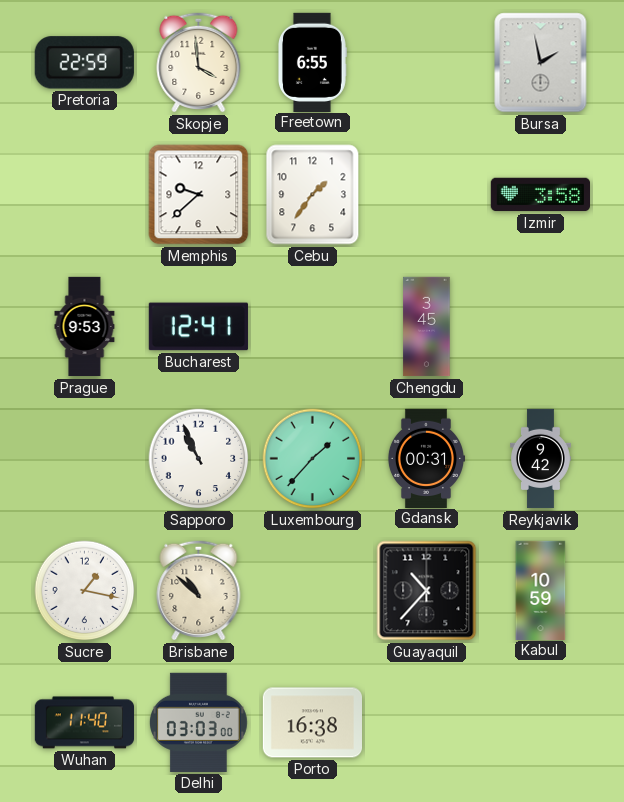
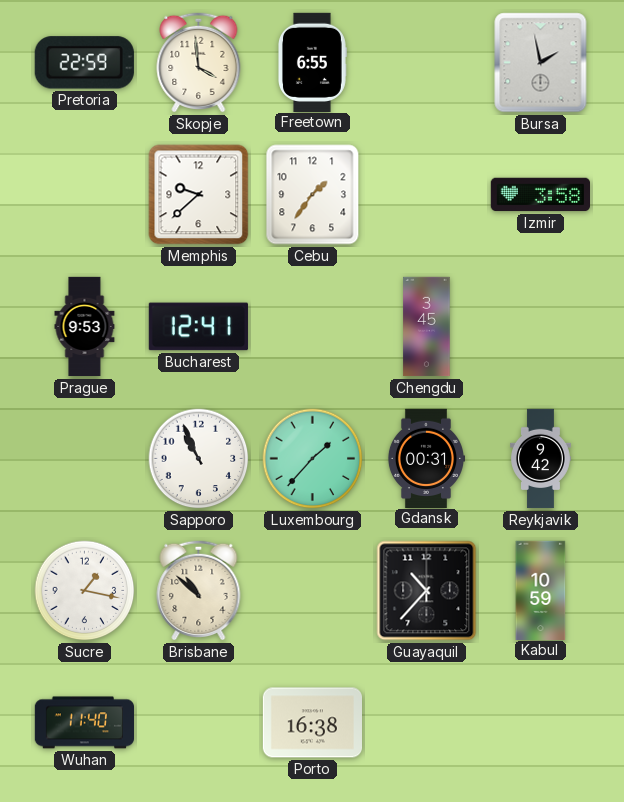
Delhi: 03:03 -> none
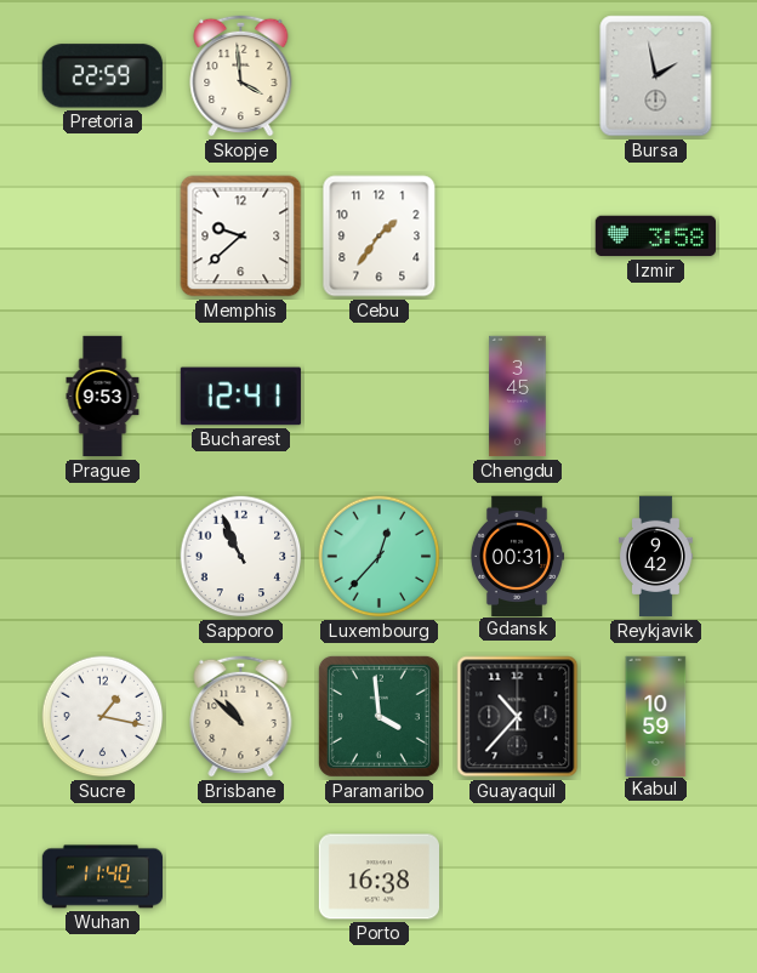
Freetown: 6:55 -> none
Luxembourg: 1:37 -> 12:37
Paramaribo: none -> 3:59
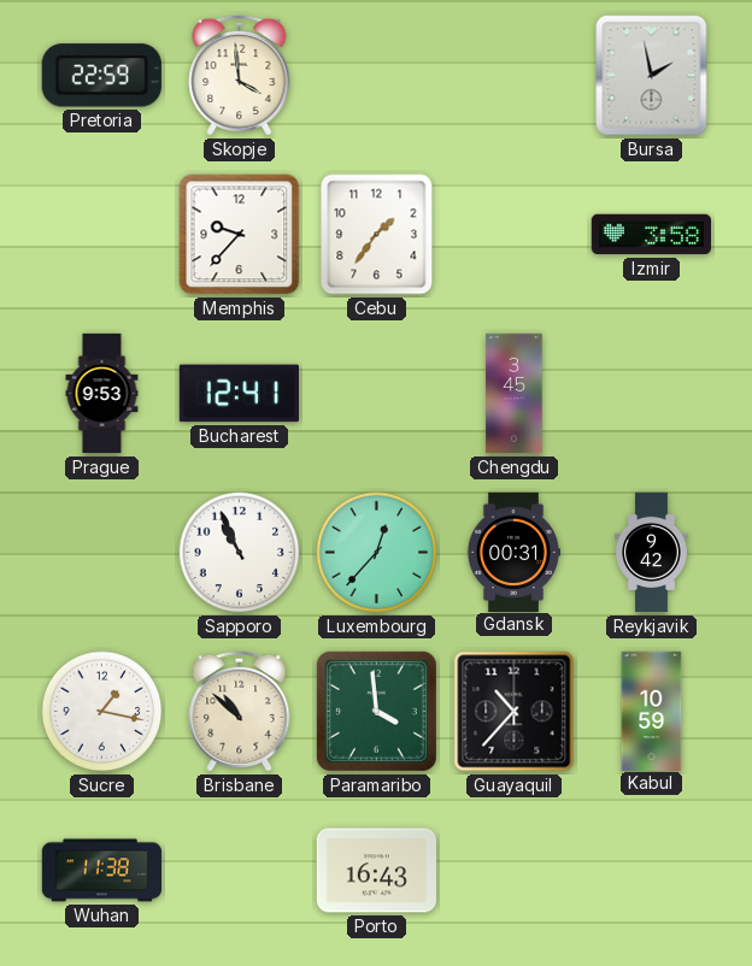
Memphis: 9:38 -> 9:37
Wuhan: 11:40 -> 11:38
Porto: 16:38 -> 16:43
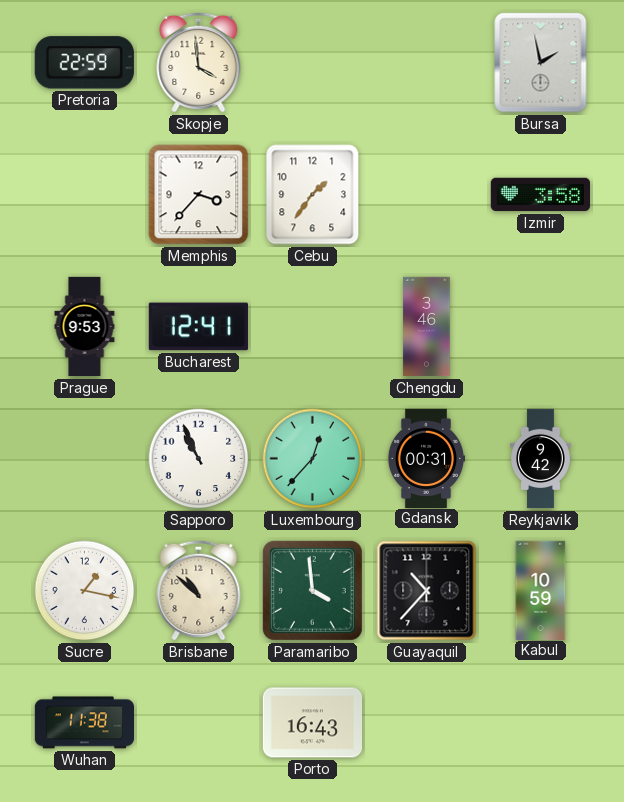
Memphis: 9:37 -> 3:37
Chengdu: 3:45 -> 3:46
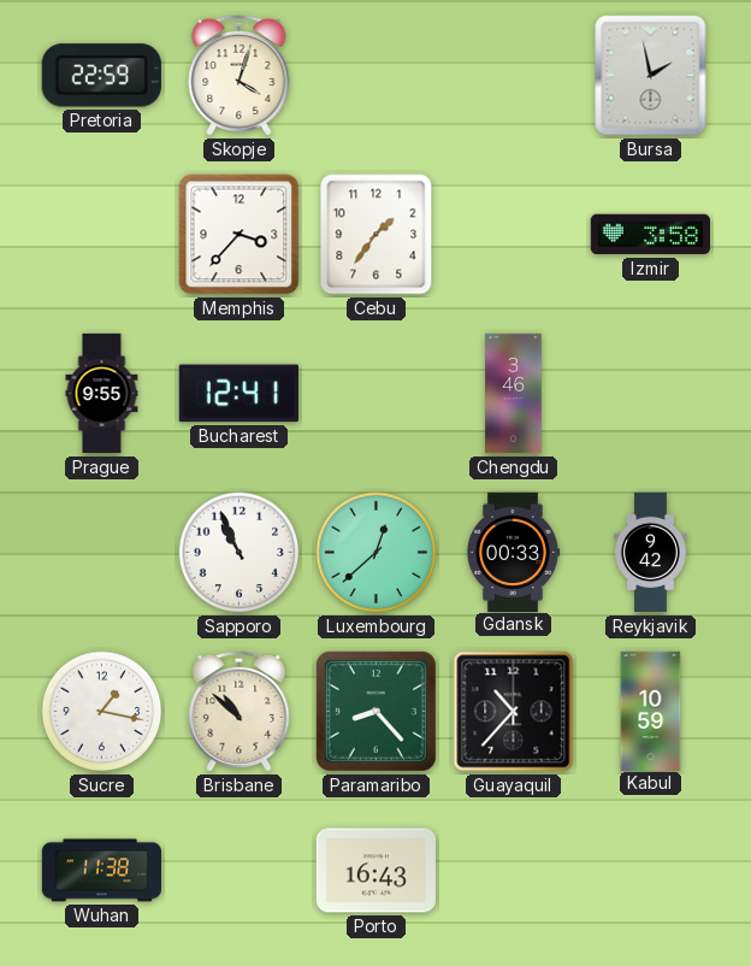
Skopje: 3:59 -> 4:03
Prague: 9:53 -> 9:55
Luxembourg: 12:37 -> 12:38
Gdansk: 00:31 -> 00:33
Paramaribo: 3:59 -> 8:23
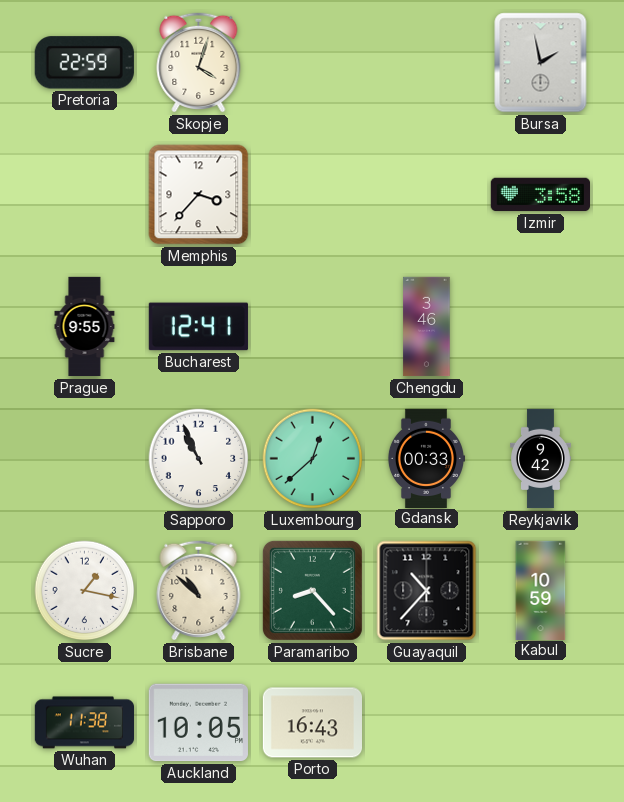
Cebu: 1:36 -> none
Auckland: none -> 10:05
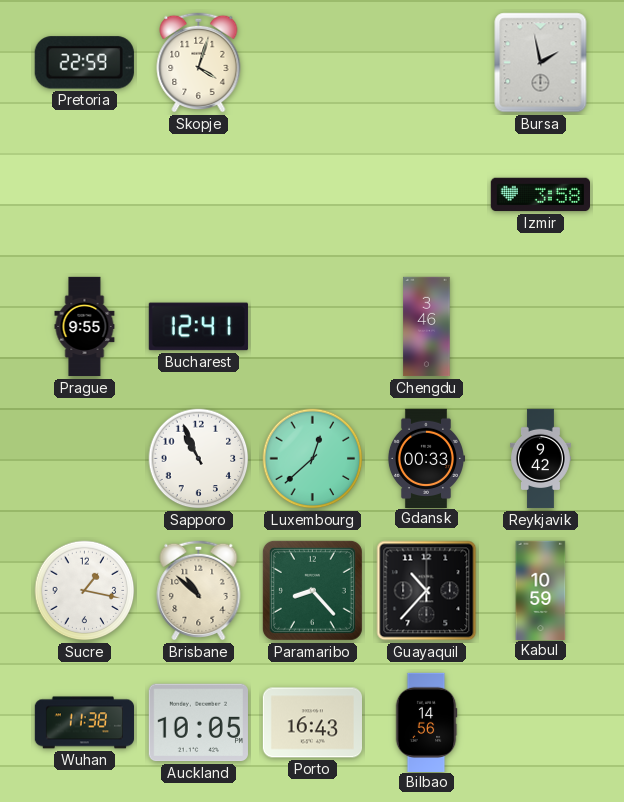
Memphis: 3:37 -> none
Bilbao: none -> 14:56
